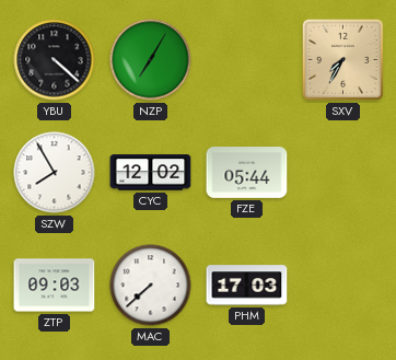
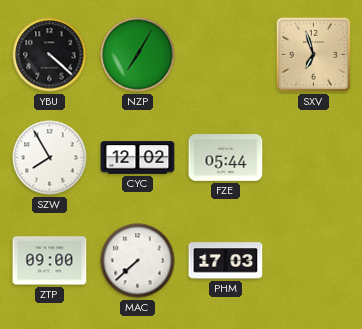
SXV: 7:35 -> 6:57
ZTP: 09:03 -> 09:00
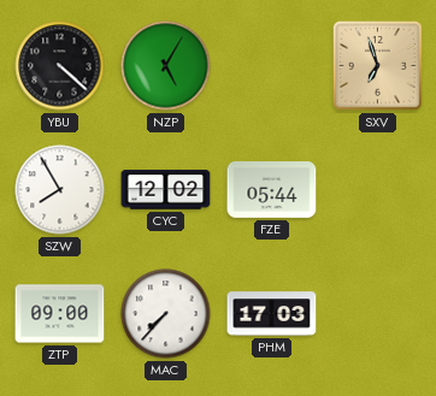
NZP: 7:05 -> 5:05
MAC: 7:38 -> 7:37
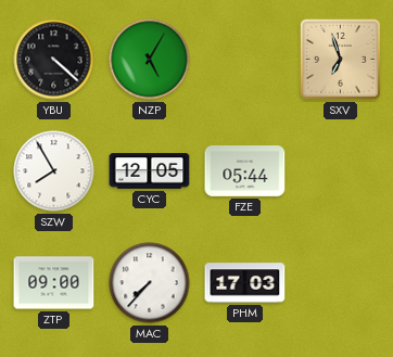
CYC: 12:02 -> 12:05
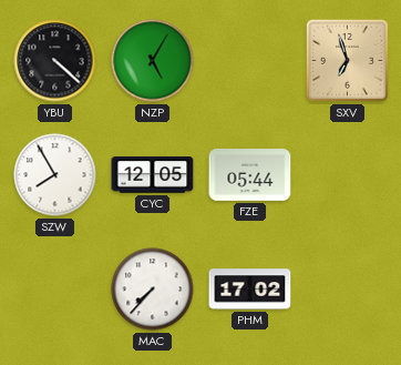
ZTP: 09:00 -> none
PHM: 17:03 -> 17:02
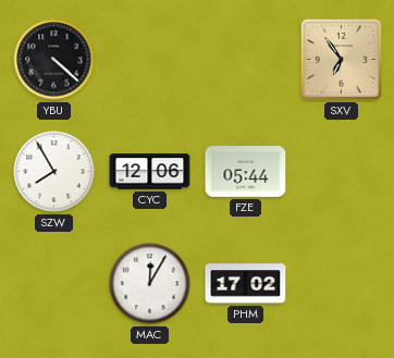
NZP: 5:05 -> none
SXV: 6:57 -> 6:54
CYC: 12:05 -> 12:06
MAC: 7:37 -> 12:05
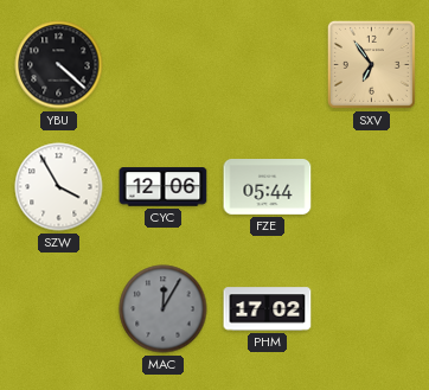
SZW: 7:55 -> 3:55
MAC dial: white -> grey
